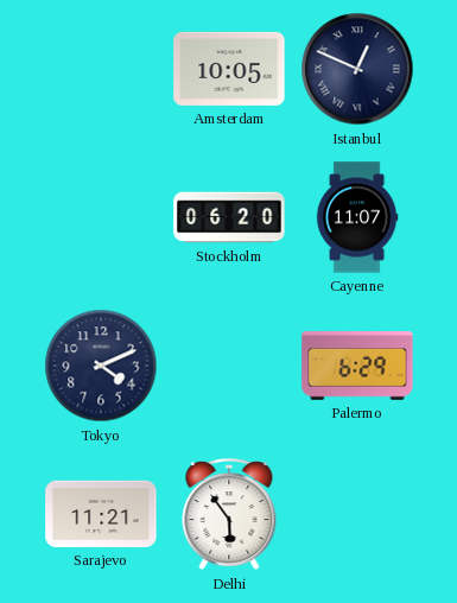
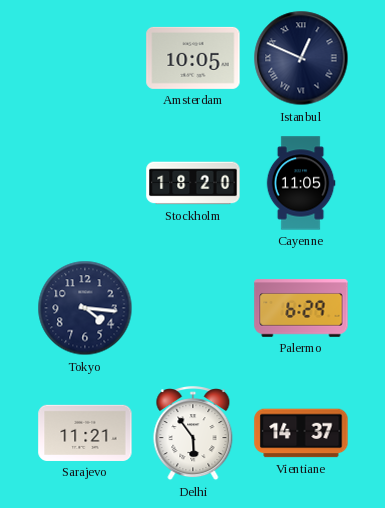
Stockholm: 06:20 -> 18:20
Cayenne: 11:07 -> 11:05
Tokyo: 4:11 -> 4:16
Vientiane: none -> 14:37
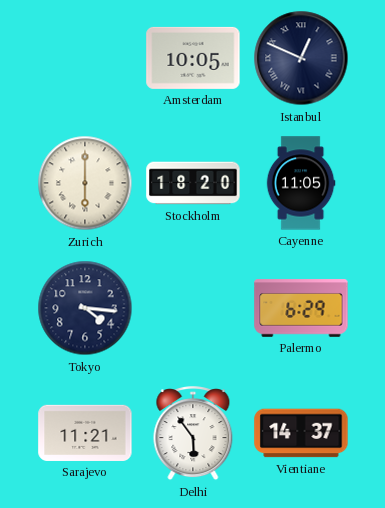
Zurich: none -> 6:00
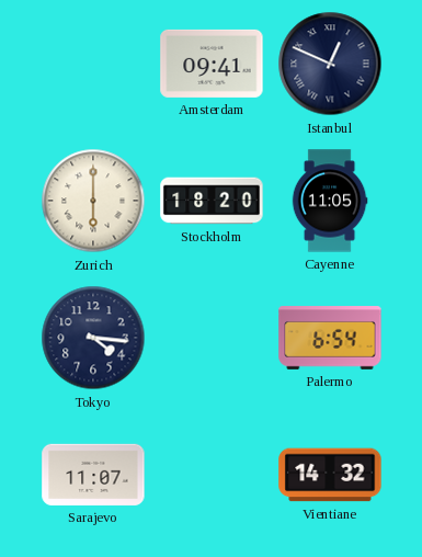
Amsterdam: 10:05 -> 09:41
Palermo: 6:29 -> 6:54
Sarajevo: 11:21 -> 11:07
Delhi: 5:54 -> none
Vientiane: 14:37 -> 14:32
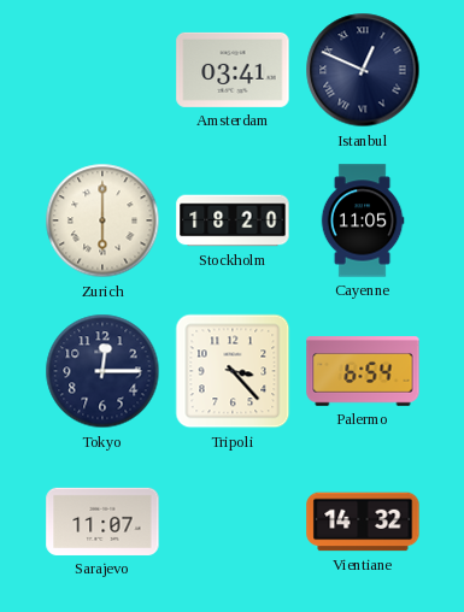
Amsterdam: 09:41 -> 03:41
Tokyo: 4:16 -> 12:15
Tripoli: none -> 3:23
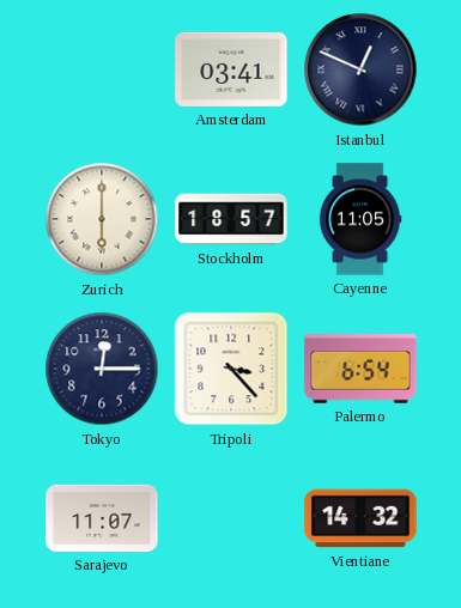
Stockholm: 18:20 -> 18:57
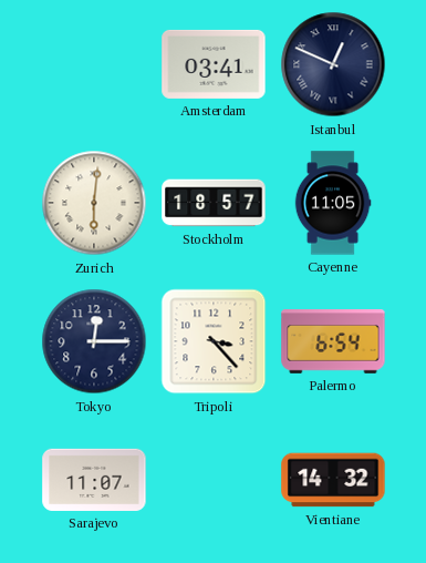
Zurich: 6:00 -> 6:01
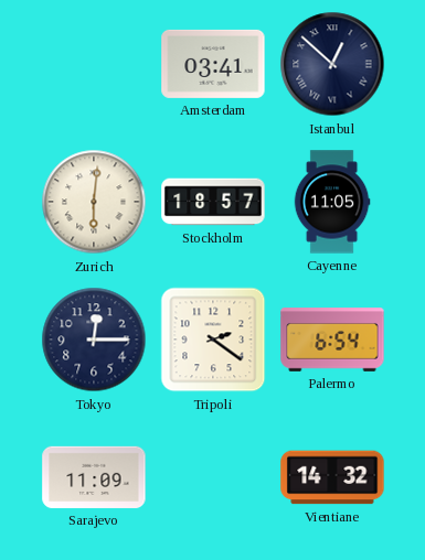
Istanbul: 12:49 -> 12:52
Tripoli: 3:23 -> 2:21
Sarajevo: 11:07 -> 11:09
